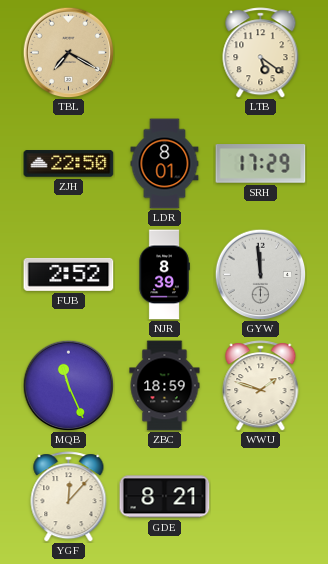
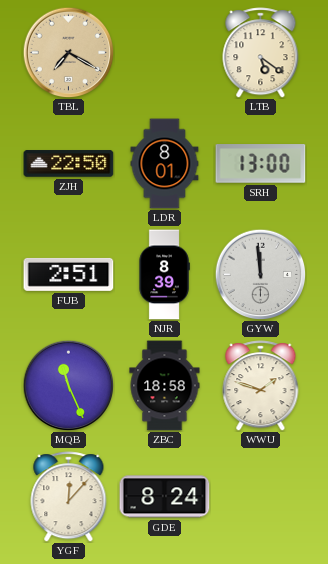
SRH: 17:29 -> 13:00
FUB: 2:52 -> 2:51
ZBC: 18:59 -> 18:58
GDE: 8:21 -> 8:24
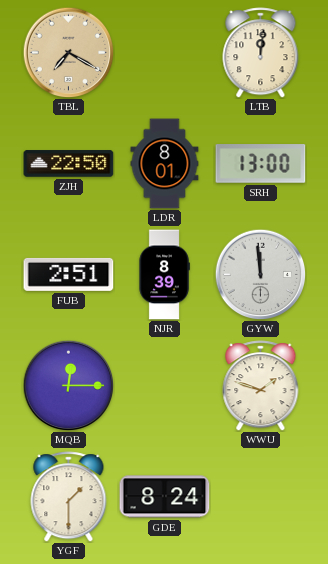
LTB: 5:21 -> 12:01
MQB: 11:26 -> 12:15
ZBC: 18:58 -> none
YGF: 12:07 -> 1:30
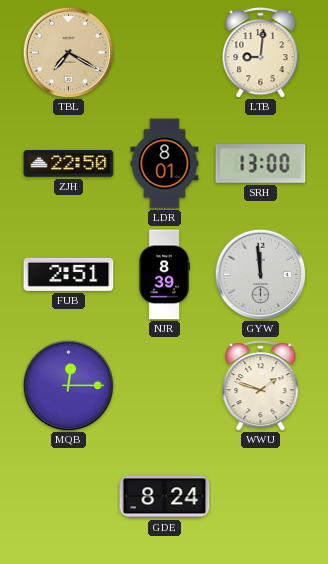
LTB: 12:01 -> 9:01
YGF: 1:30 -> none
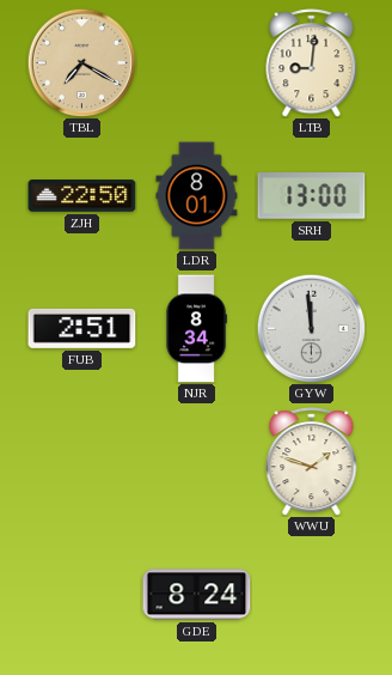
NJR: 8:39 -> 8:34
MQB: 12:15 -> none
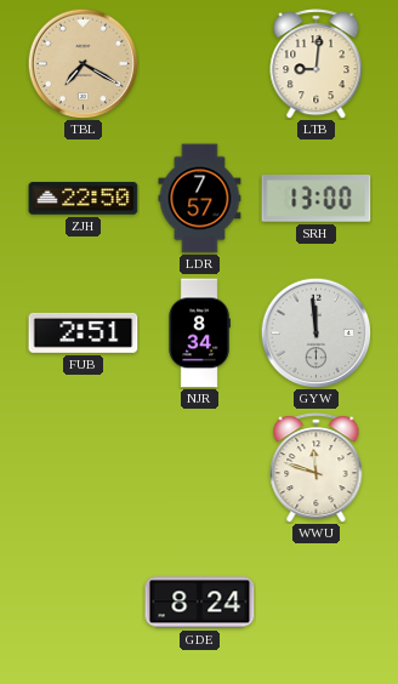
LDR: 8:01 -> 7:57
WWU: 1:48 -> 11:48
